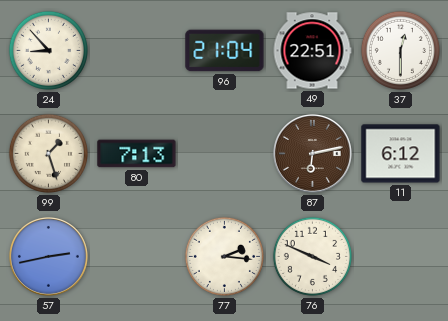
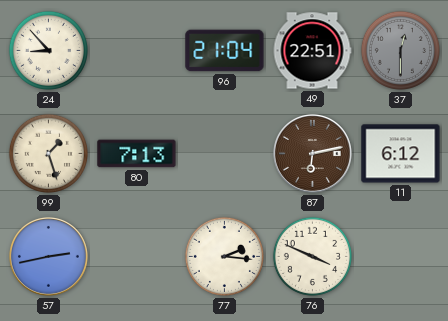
37 dial: white -> grey
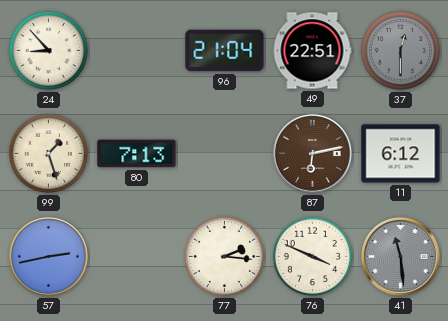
41: none -> 11:29
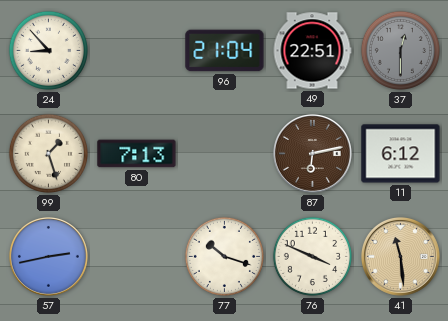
77: 2:16 -> 10:18
41 dial: grey -> champagne
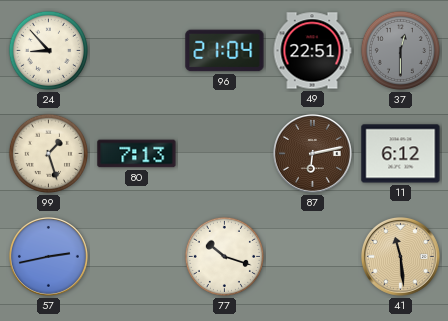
76: 3:49 -> none
